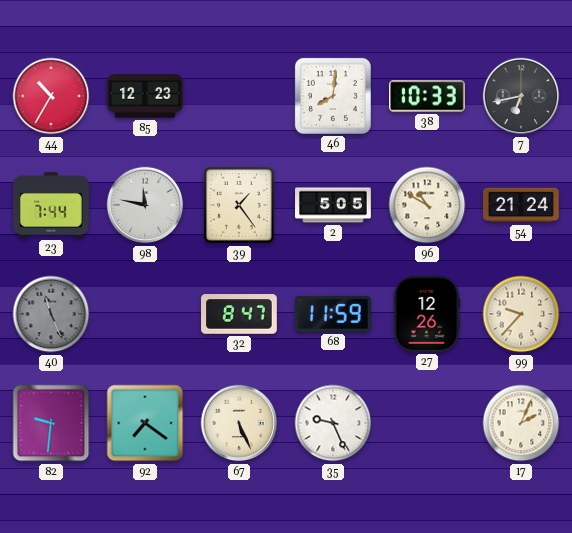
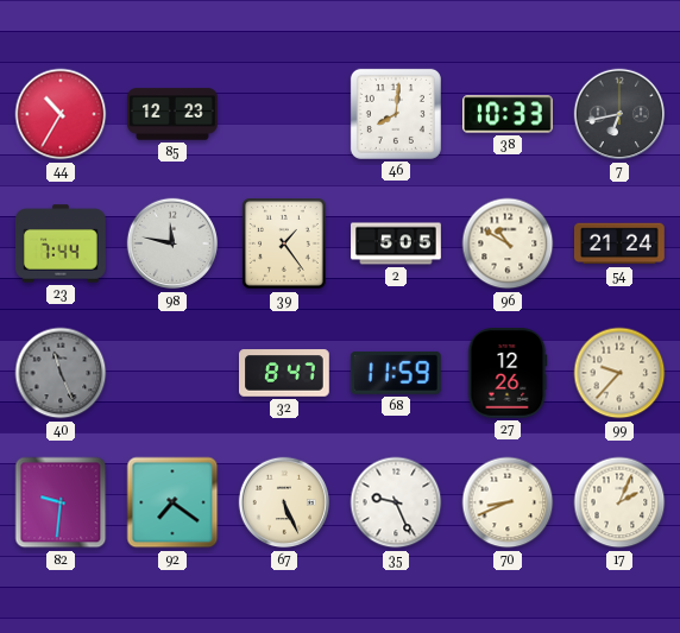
70: none -> 8:41
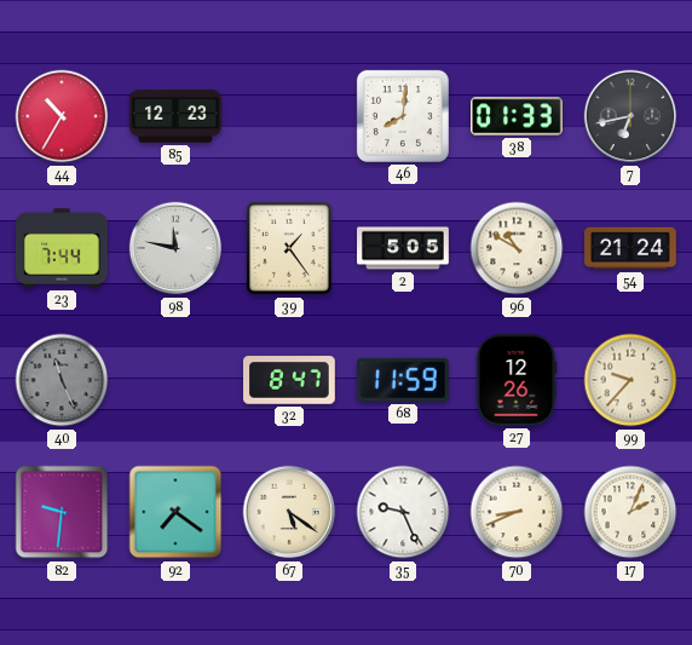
38: 10:33 -> 01:33
67: 5:26 -> 5:21
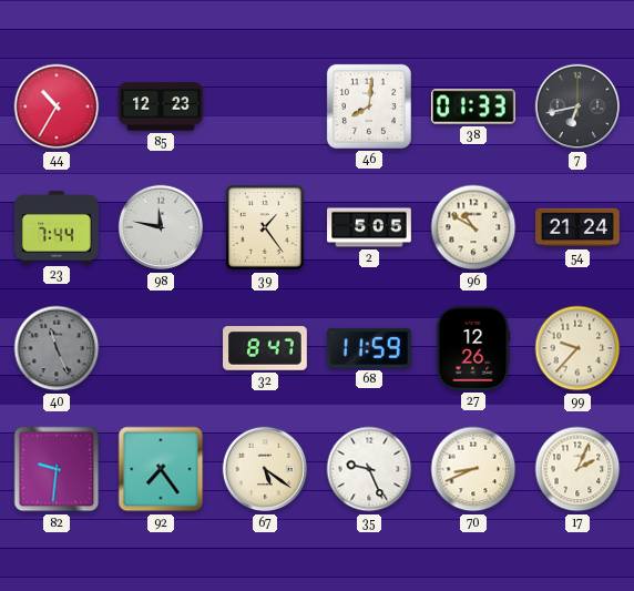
92: 7:21 -> 7:24
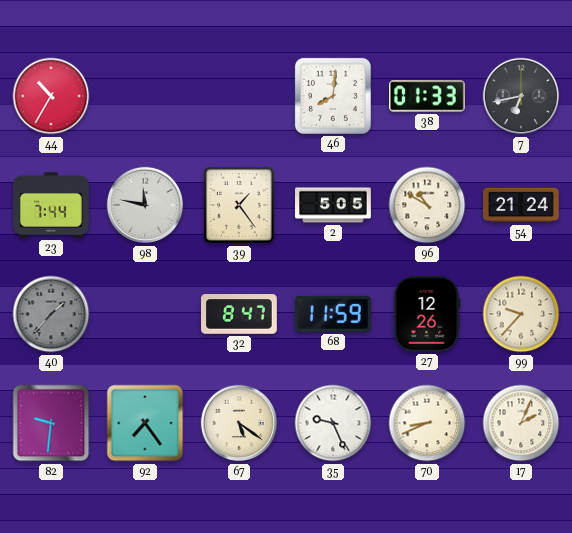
85: 12:23 -> none
40: 11:26 -> 1:37
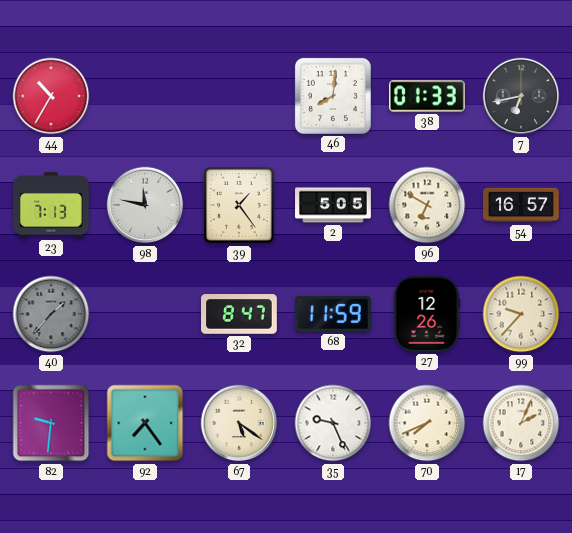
23: 7:44 -> 7:13
96: 10:50 -> 6:50
54: 21:24 -> 16:57
70: 8:41 -> 7:41
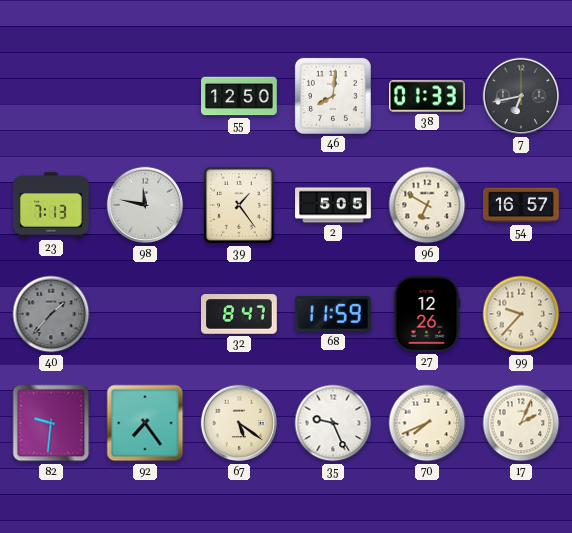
44: 10:35 -> none
55: none -> 12:50
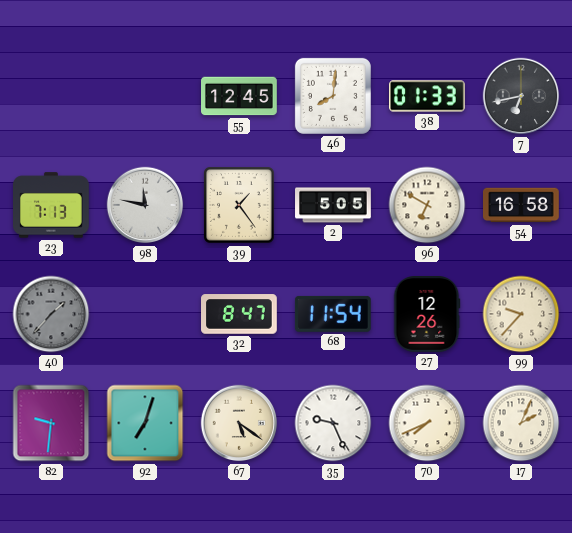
55: 12:50 -> 12:45
54: 16:57 -> 16:58
68: 11:59 -> 11:54
92: 7:24 -> 7:03
